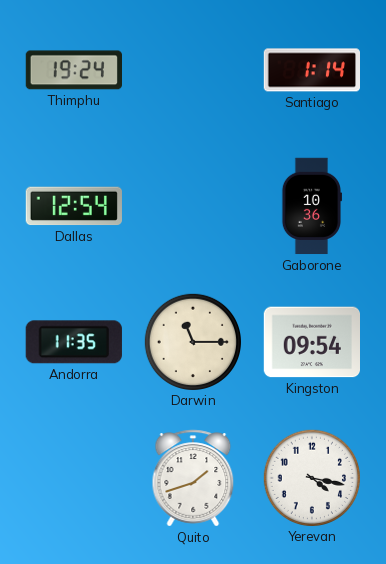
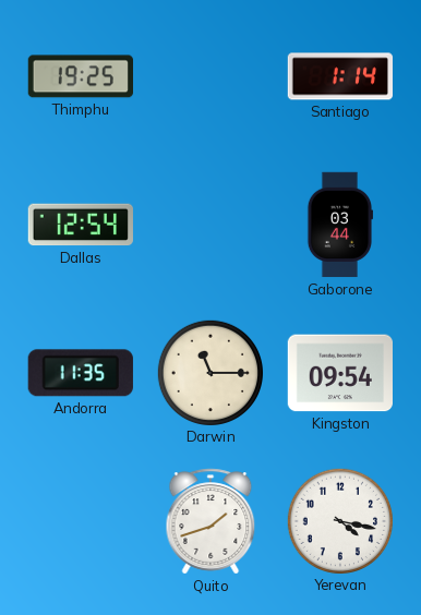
Thimphu: 19:24 -> 19:25
Gaborone: 10:36 -> 03:44
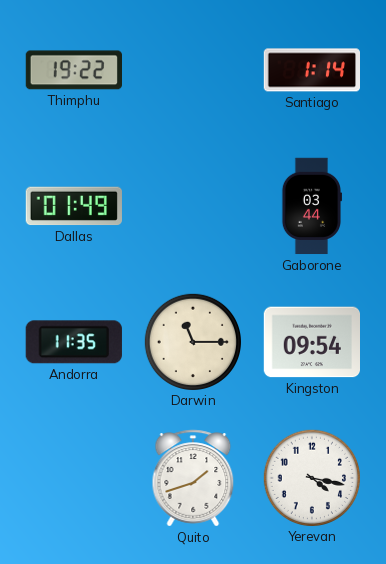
Thimphu: 19:25 -> 19:22
Dallas: 12:54 -> 01:49
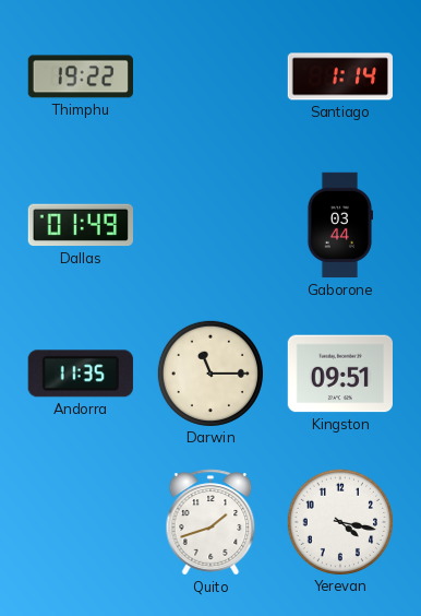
Kingston: 09:54 -> 09:51
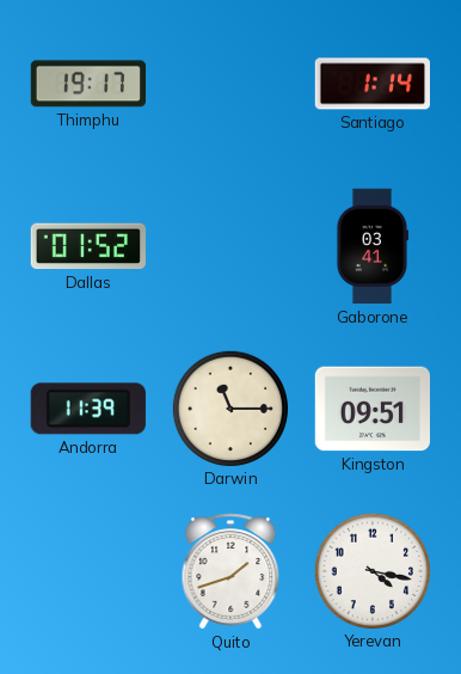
Thimphu: 19:22 -> 19:17
Dallas: 01:49 -> 01:52
Gaborone: 03:44 -> 03:41
Andorra: 11:35 -> 11:39
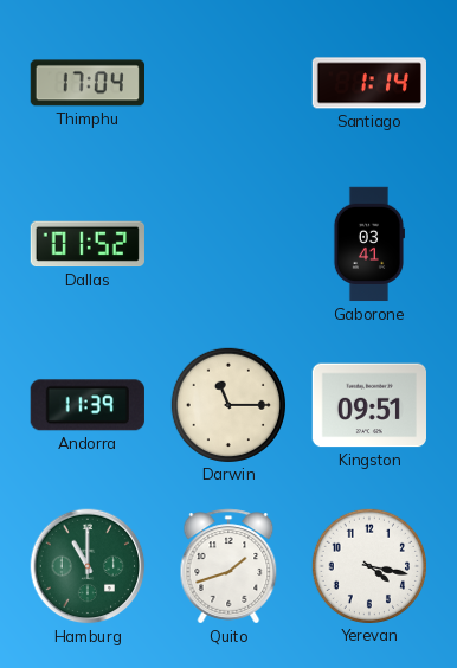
Thimphu: 19:17 -> 17:04
Hamburg: none -> 11:00
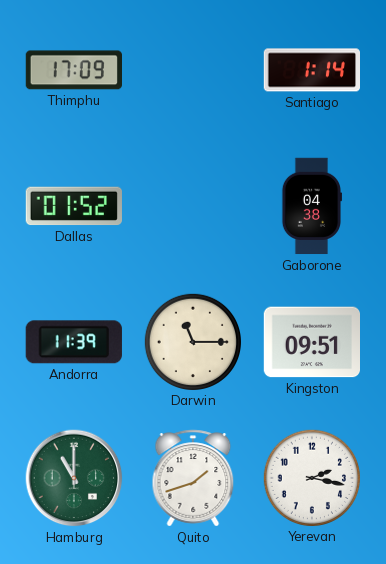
Thimphu: 17:04 -> 17:09
Gaborone: 03:41 -> 04:38
Yerevan: 4:17 -> 2:17
